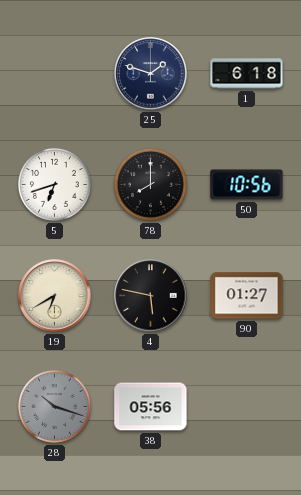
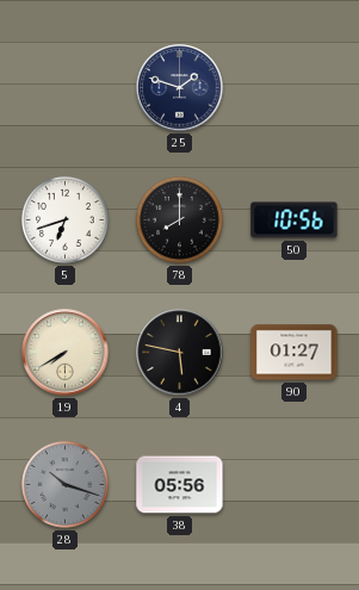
1: 6:18 -> none
19: 6:40 -> 7:40
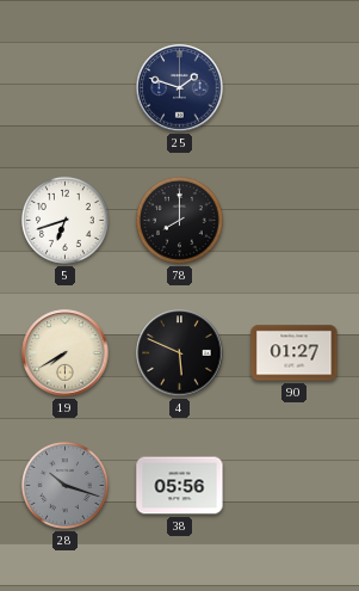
50: 10:56 -> none
4: 5:47 -> 5:49
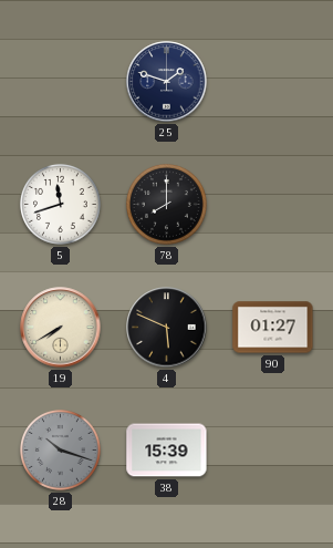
5: 6:42 -> 11:42
38: 05:56 -> 15:39
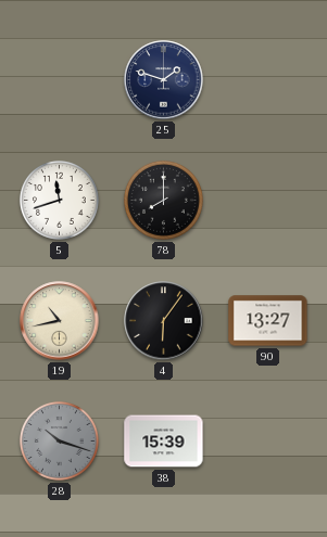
19: 7:40 -> 10:43
4: 5:49 -> 6:06
90: 01:27 -> 13:27
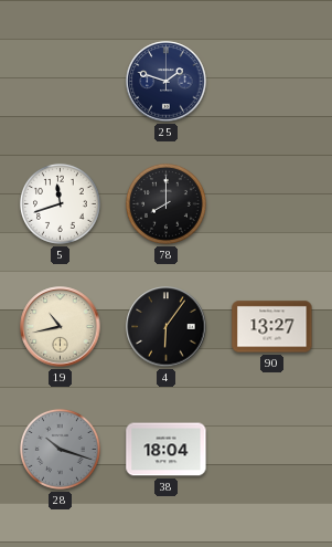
38: 15:39 -> 18:04
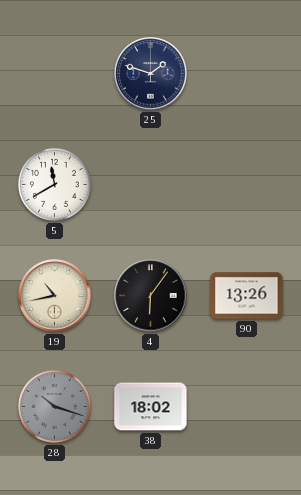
5: 11:42 -> 11:40
78: 8:00 -> none
90: 13:27 -> 13:26
38: 18:04 -> 18:02
